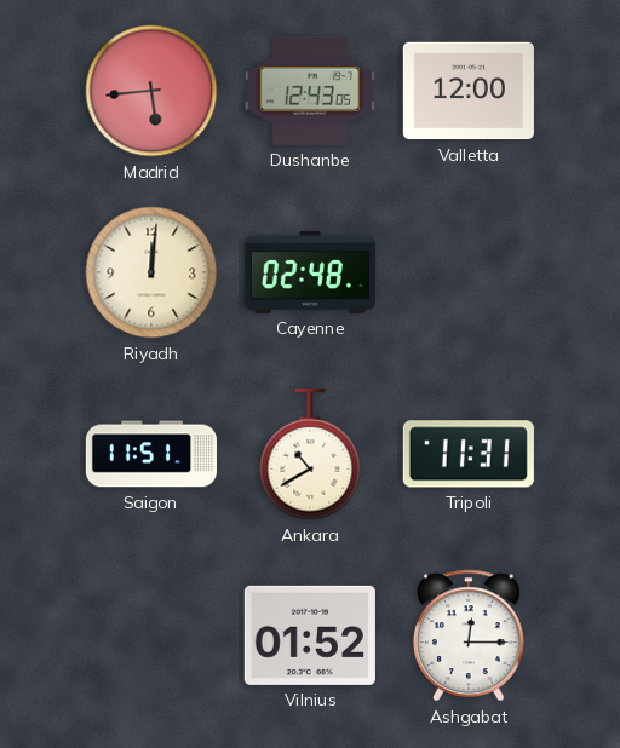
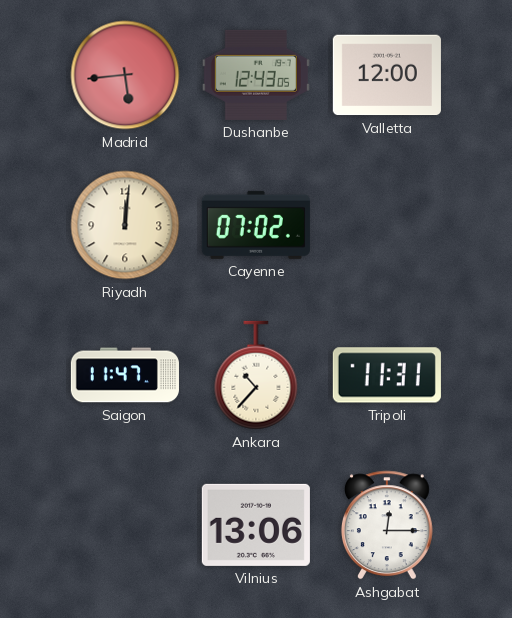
Cayenne: 02:48 -> 07:02
Saigon: 11:51 -> 11:47
Ankara: 10:40 -> 10:37
Vilnius: 01:52 -> 13:06
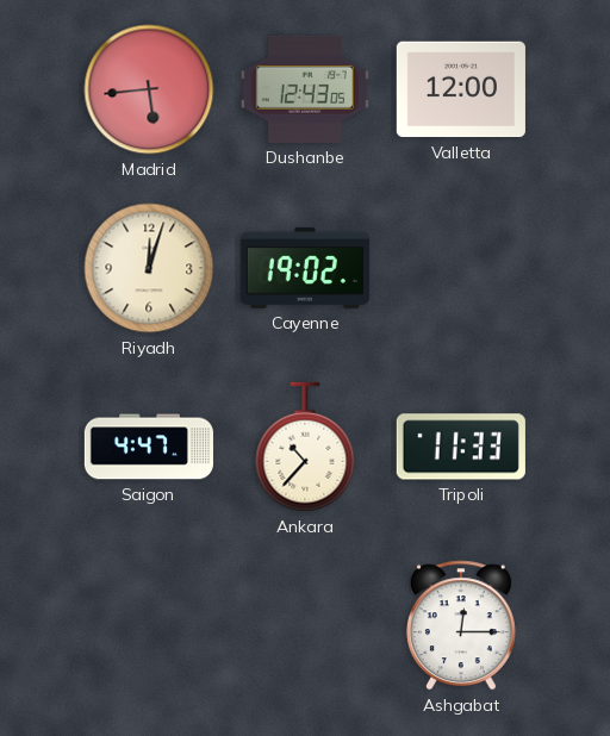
Riyadh: 12:01 -> 12:03
Cayenne: 07:02 -> 19:02
Saigon: 11:47 -> 4:47
Tripoli: 11:31 -> 11:33
Vilnius: 13:06 -> none
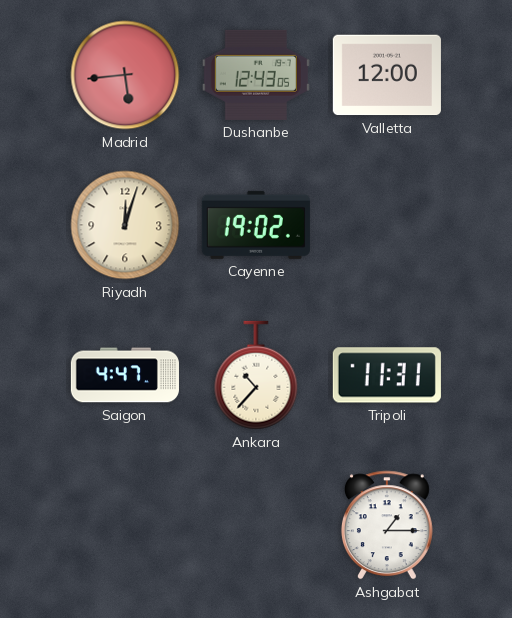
Tripoli: 11:33 -> 11:31
Ashgabat: 12:15 -> 1:15
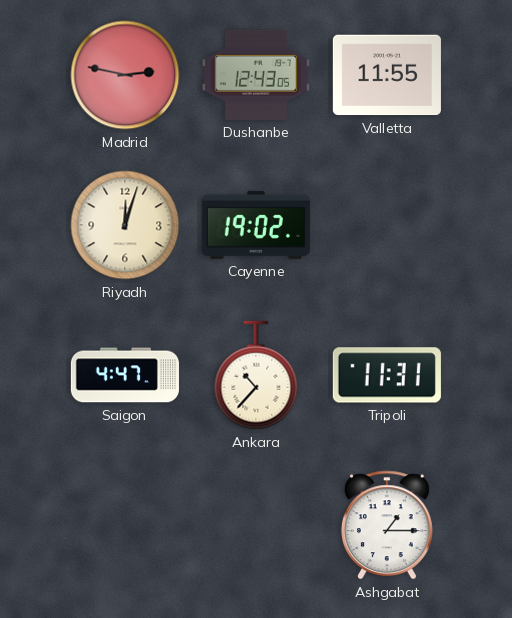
Madrid: 5:44 -> 2:47
Valletta: 12:00 -> 11:55
